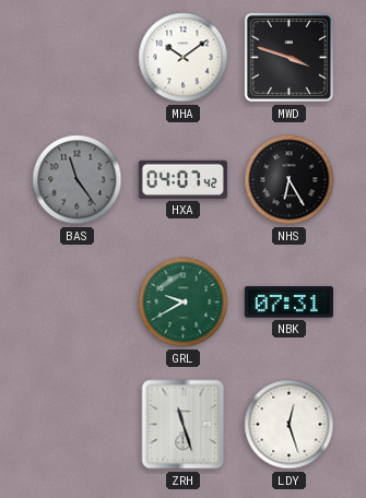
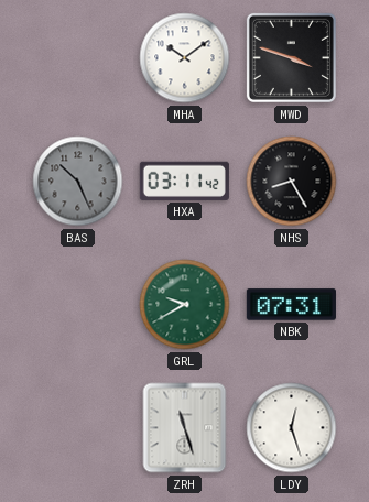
BAS: 11:24 -> 10:26
HXA: 04:07 -> 03:11
NHS: 6:25 -> 8:25
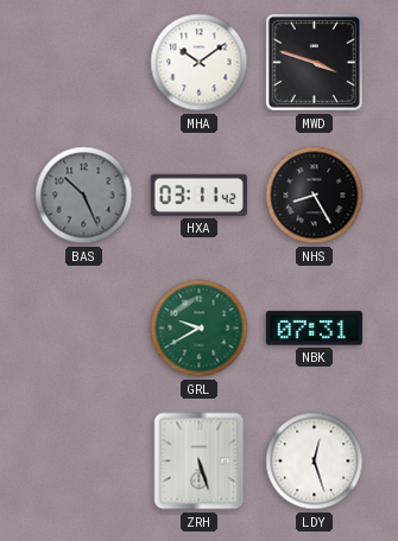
ZRH: 11:27 -> 5:27
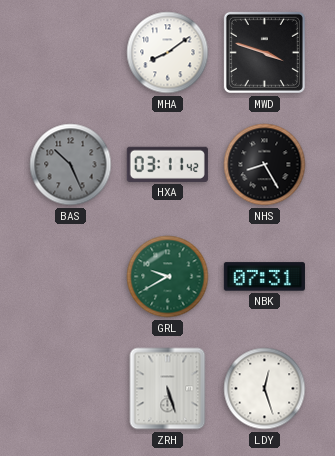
MHA: 10:09 -> 8:09
